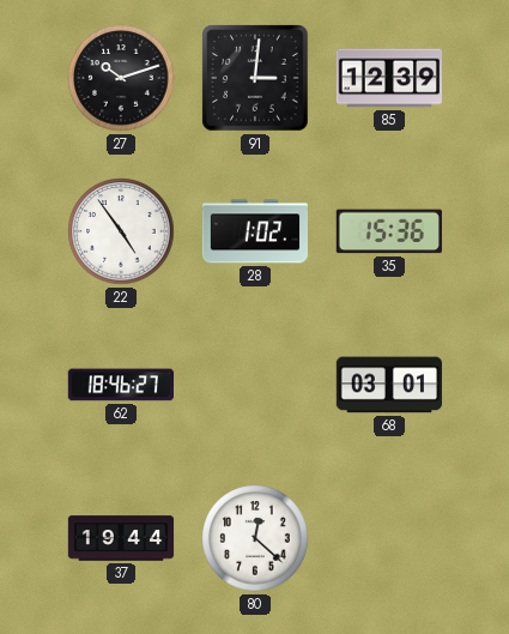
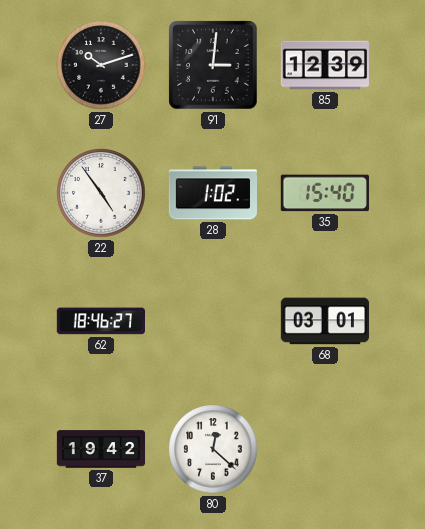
35: 15:36 -> 15:40
37: 19:44 -> 19:42
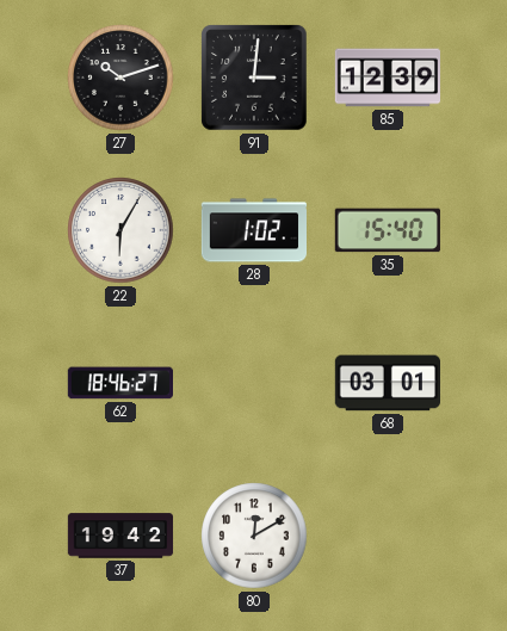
22: 4:54 -> 6:05
80: 12:22 -> 12:10
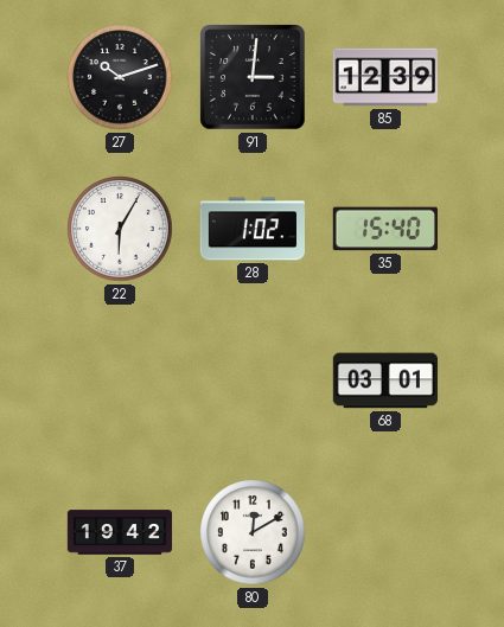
62: 18:46 -> none
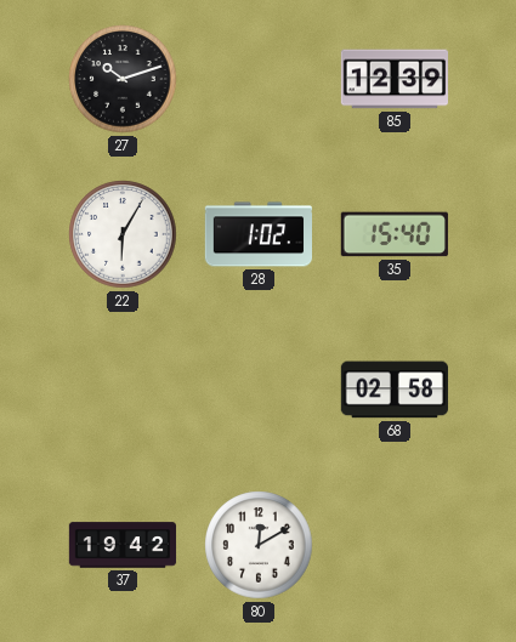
91: 3:01 -> none
68: 03:01 -> 02:58
